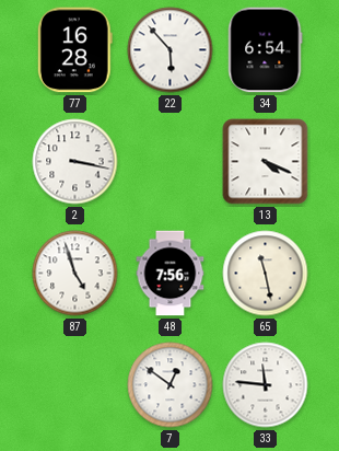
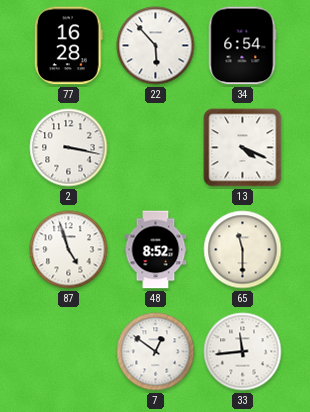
48: 7:56 -> 8:52
65: 11:28 -> 11:30
33: 11:46 -> 11:44
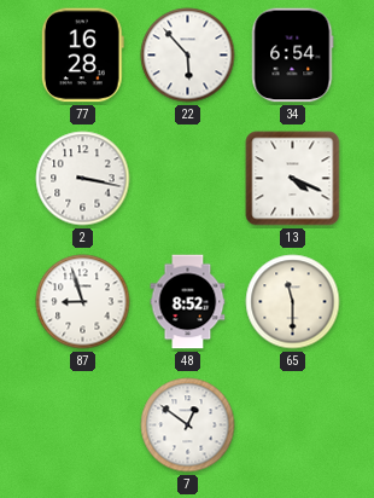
87: 4:57 -> 8:57
33: 11:44 -> none
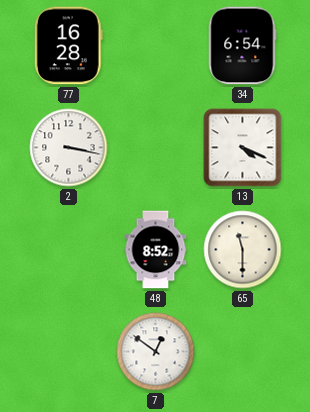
22: 5:53 -> none
87: 8:57 -> none
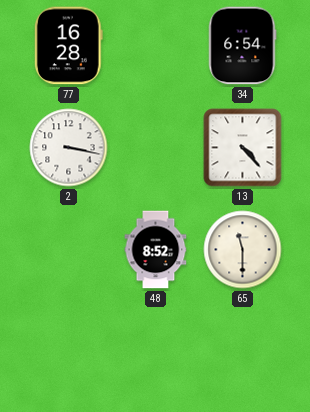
13: 4:19 -> 4:23
7: 12:51 -> none
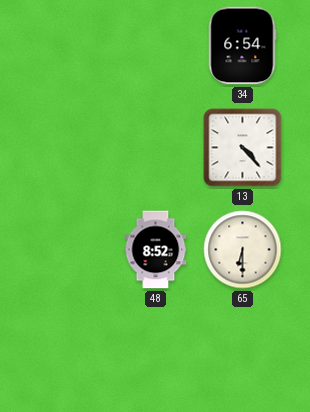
77: 16:28 -> none
2: 3:17 -> none
65: 11:30 -> 6:30
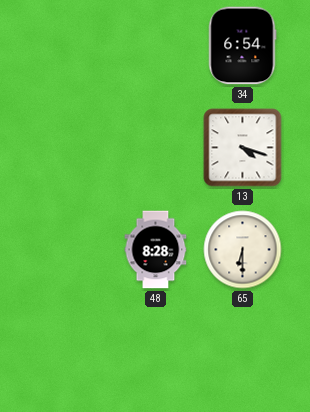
13: 4:23 -> 4:18
48: 8:52 -> 8:28
